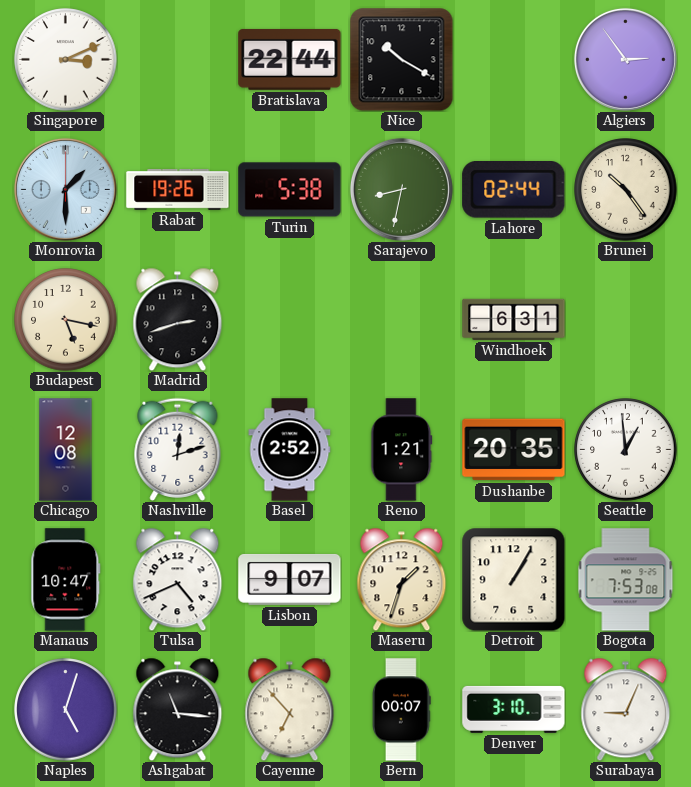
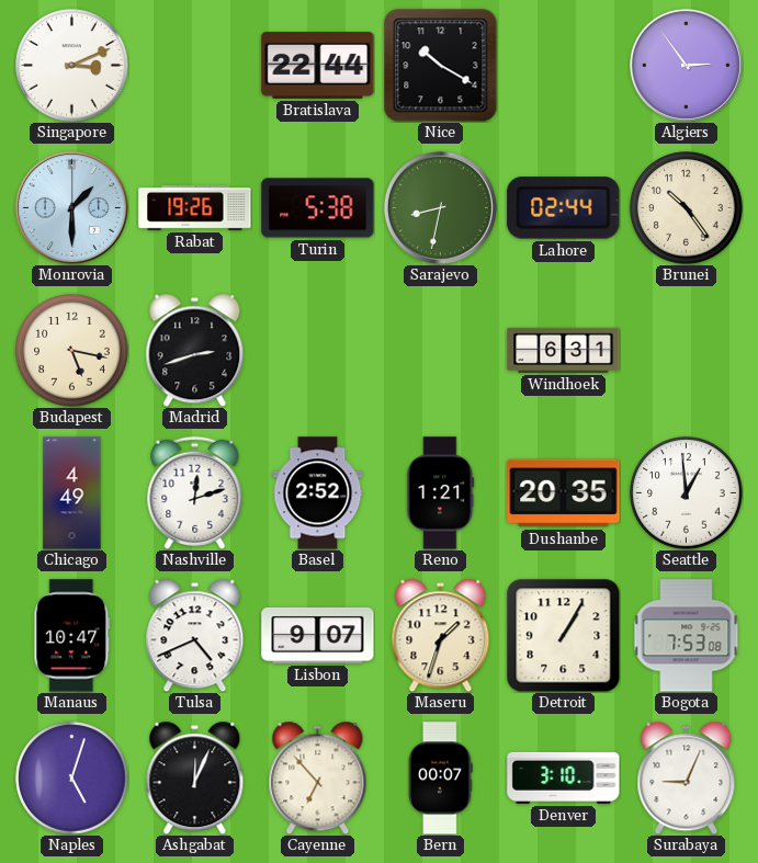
Chicago: 12:08 -> 4:49
Ashgabat: 11:16 -> 12:04
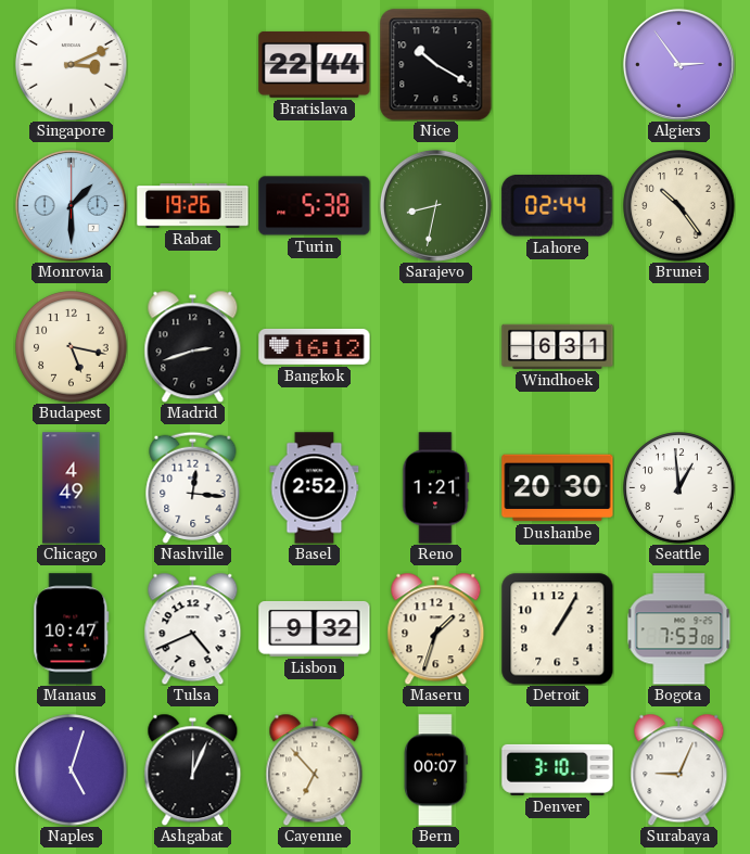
Bangkok: none -> 16:12
Nashville: 12:12 -> 12:16
Dushanbe: 20:35 -> 20:30
Lisbon: 9:07 -> 9:32
